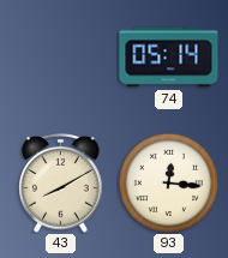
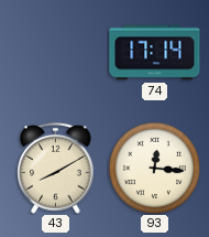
74: 05:14 -> 17:14
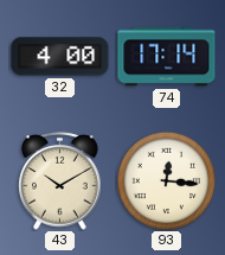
32: none -> 4:00
43: 8:10 -> 10:10
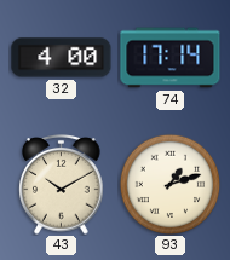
93: 12:16 -> 1:12
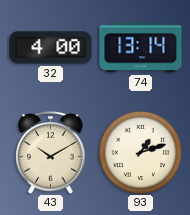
74: 17:14 -> 13:14
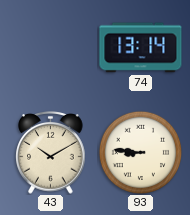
32: 4:00 -> none
93: 1:12 -> 8:46
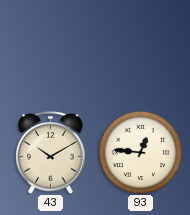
74: 13:14 -> none
93: 8:46 -> 12:46
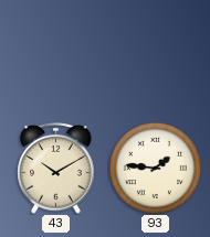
93: 12:46 -> 1:46
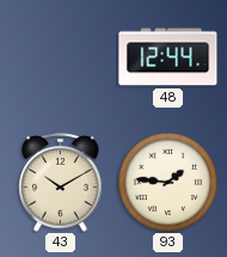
48: none -> 12:44
